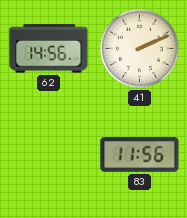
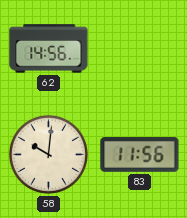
41: 2:11 -> none
58: none -> 10:01
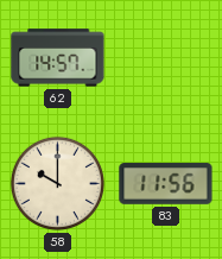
62: 14:56 -> 14:57
58: 10:01 -> 10:00
